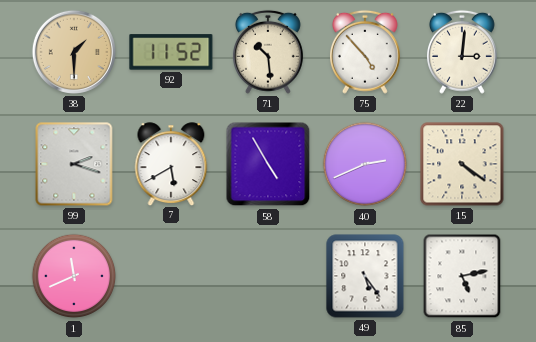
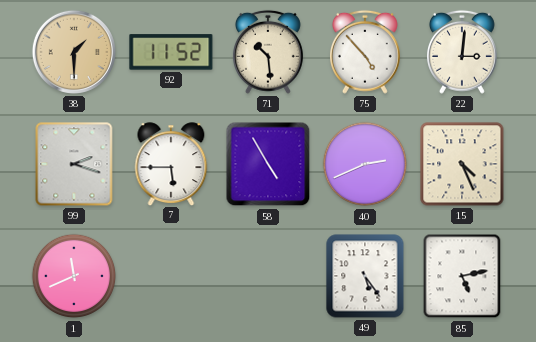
7: 5:40 -> 5:45
15: 4:21 -> 4:26
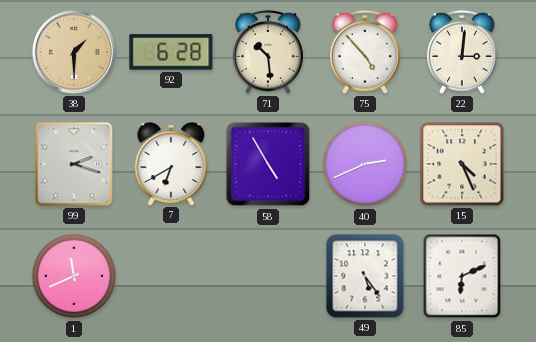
92: 11:52 -> 6:28
7: 5:45 -> 6:40
85: 5:13 -> 6:11
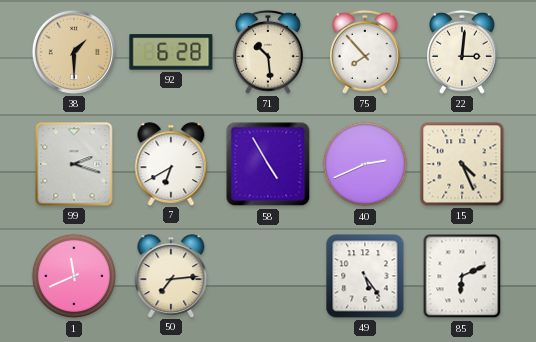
75: 4:53 -> 7:53
50: none -> 7:14
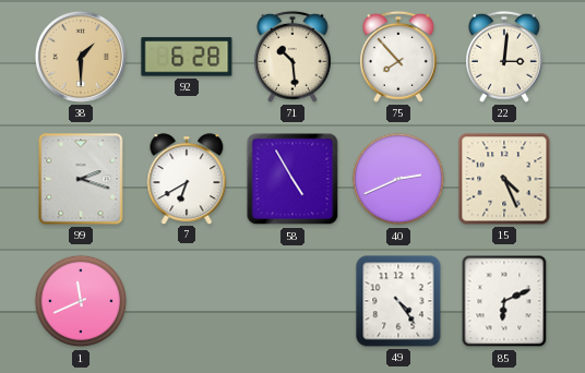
50: 7:14 -> none
49: 5:24 -> 4:24
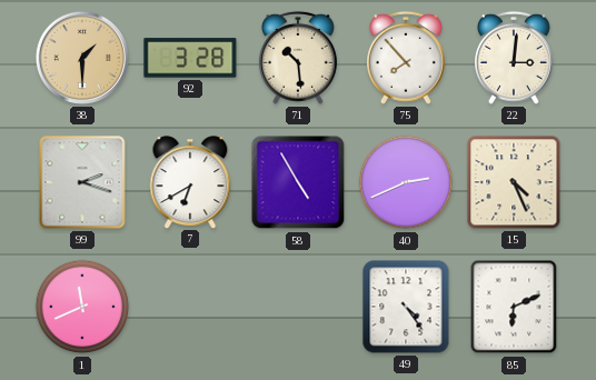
92: 6:28 -> 3:28
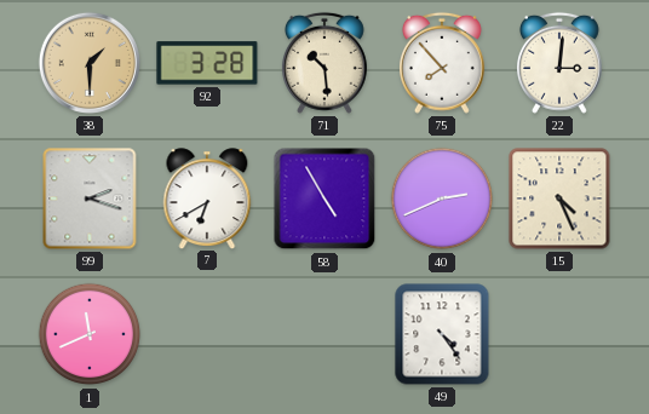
85: 6:11 -> none
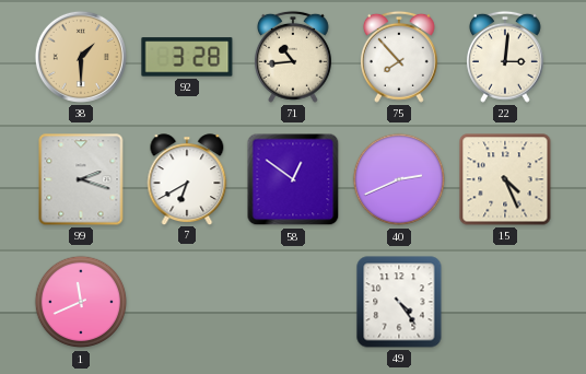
71: 10:29 -> 10:44
58: 4:55 -> 12:51
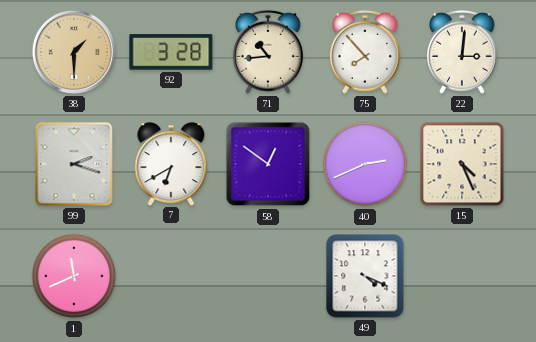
49: 4:24 -> 4:19
